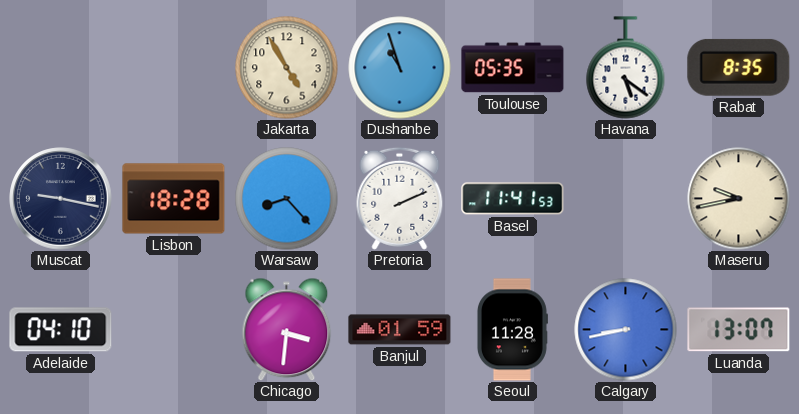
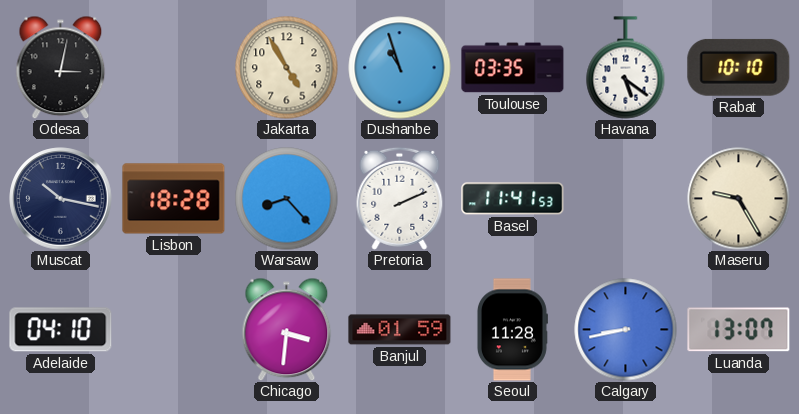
Odesa: none -> 3:02
Toulouse: 05:35 -> 03:35
Rabat: 8:35 -> 10:10
Muscat: 9:17 -> 10:17
Maseru: 9:43 -> 9:25
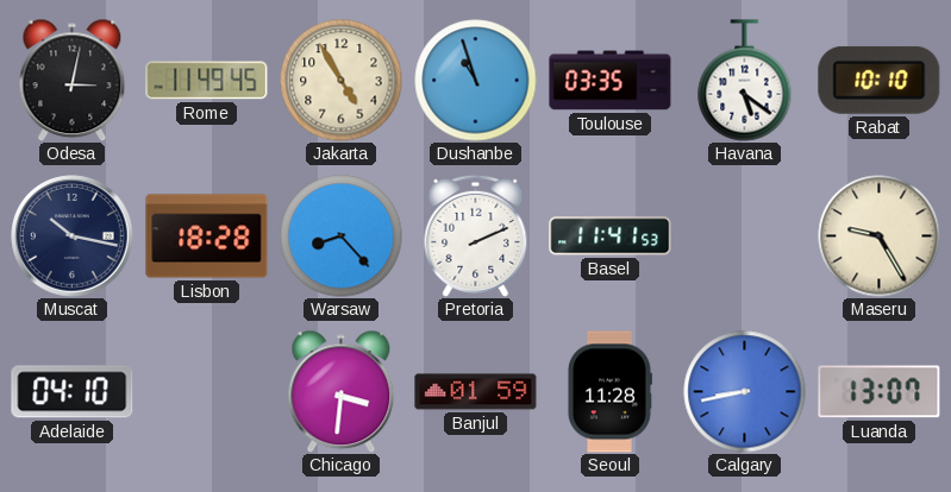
Rome: none -> 11:49
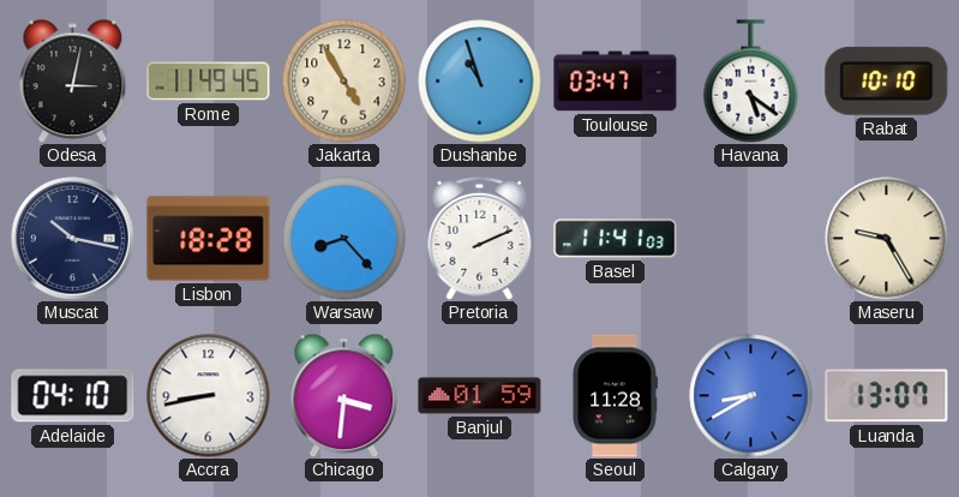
Toulouse: 03:35 -> 03:47
Basel: 11:41:53 -> 11:41:03
Accra: none -> 8:43
Calgary: 8:43 -> 8:40
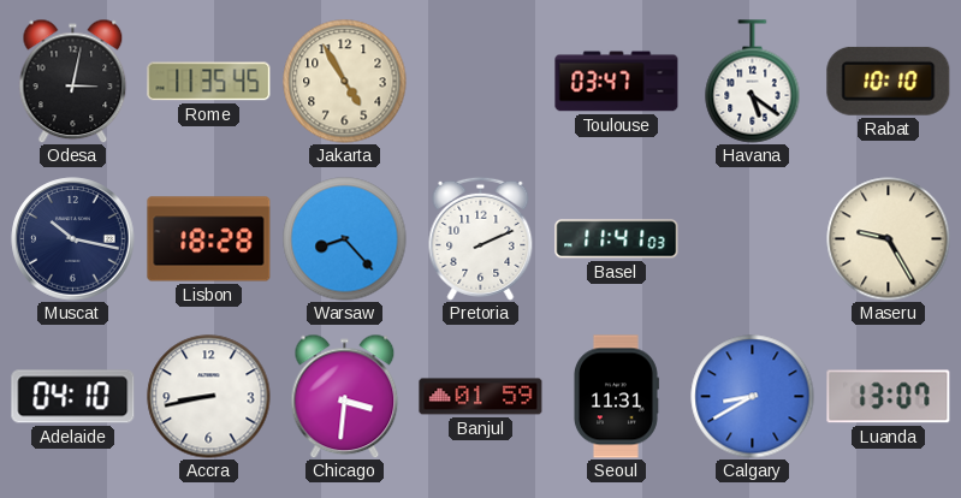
Rome: 11:49 -> 11:35
Dushanbe: 10:57 -> none
Seoul: 11:28 -> 11:31
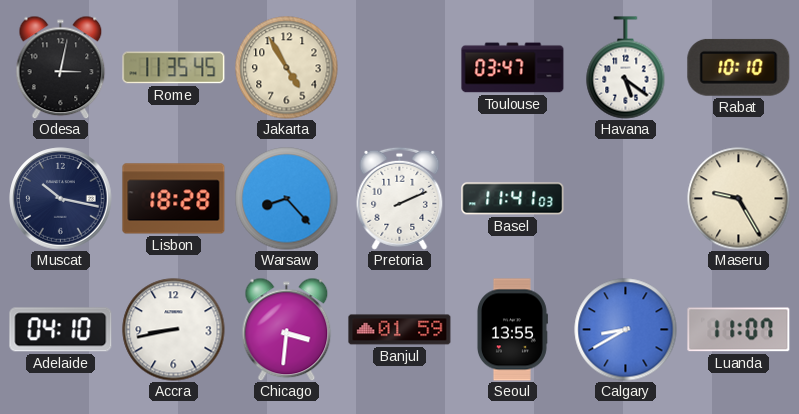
Seoul: 11:31 -> 13:55
Luanda: 13:07 -> 11:07
